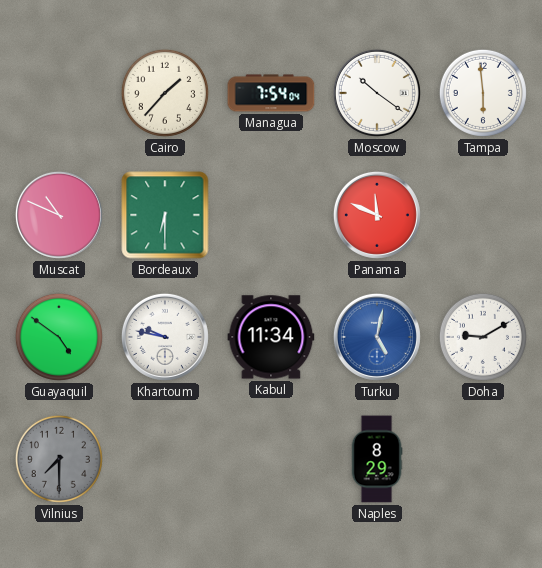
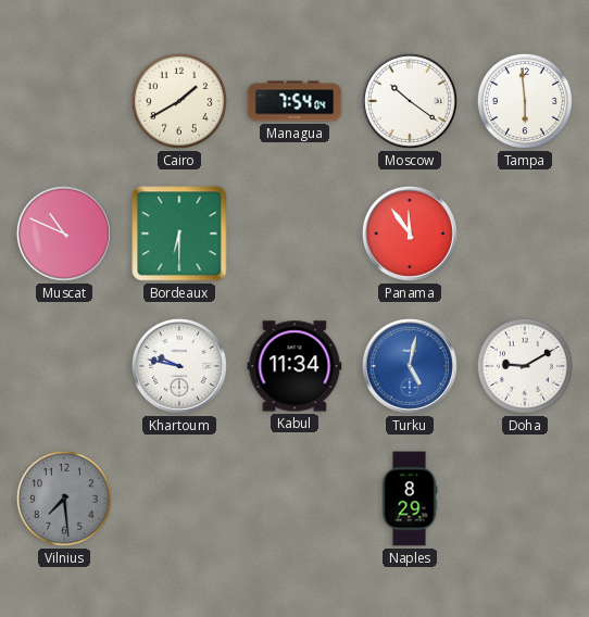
Cairo: 1:37 -> 1:40
Panama: 11:49 -> 11:54
Guayaquil: 4:51 -> none
Vilnius: 7:30 -> 7:29
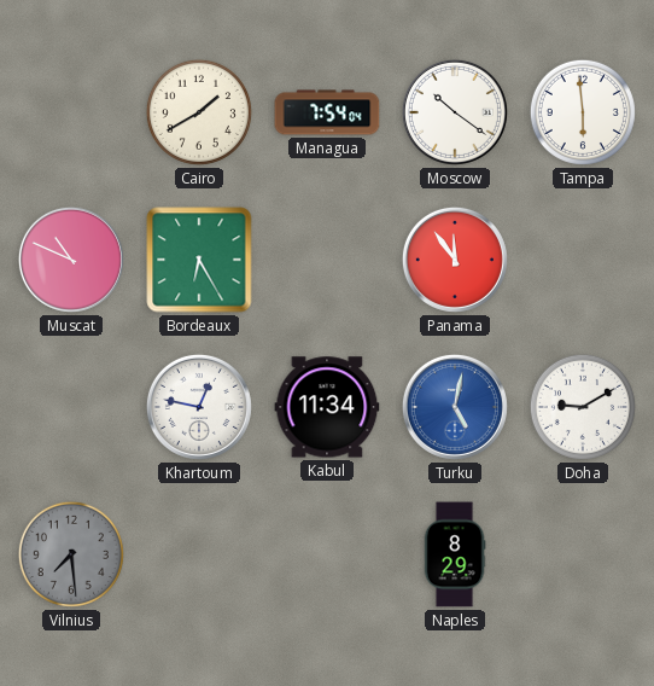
Bordeaux: 6:30 -> 6:25
Khartoum: 9:47 -> 12:47
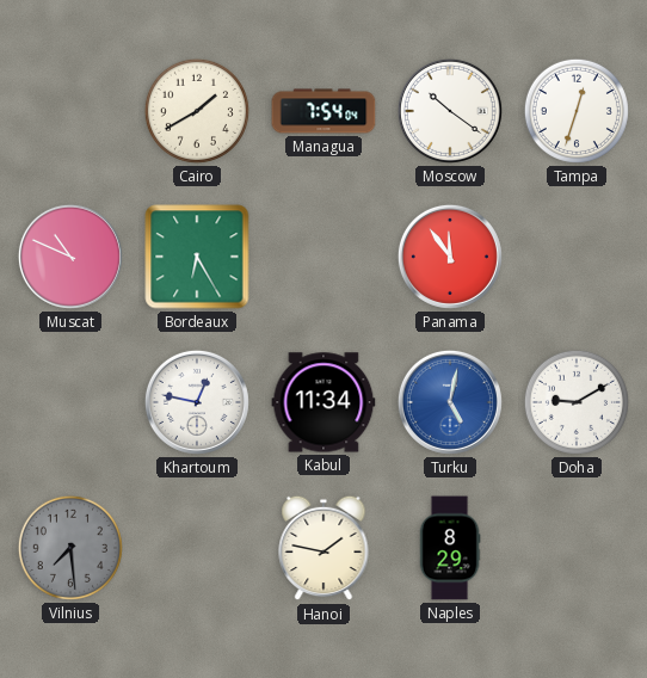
Tampa: 5:59 -> 12:33
Hanoi: none -> 1:47
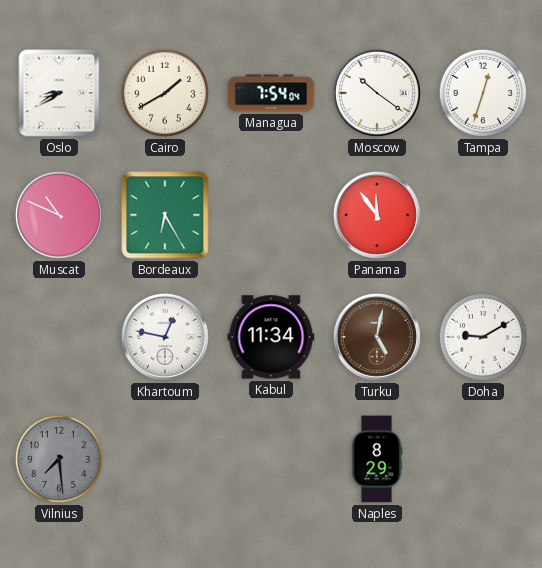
Oslo: none -> 8:40
Turku dial: blue -> brown
Hanoi: 1:47 -> none
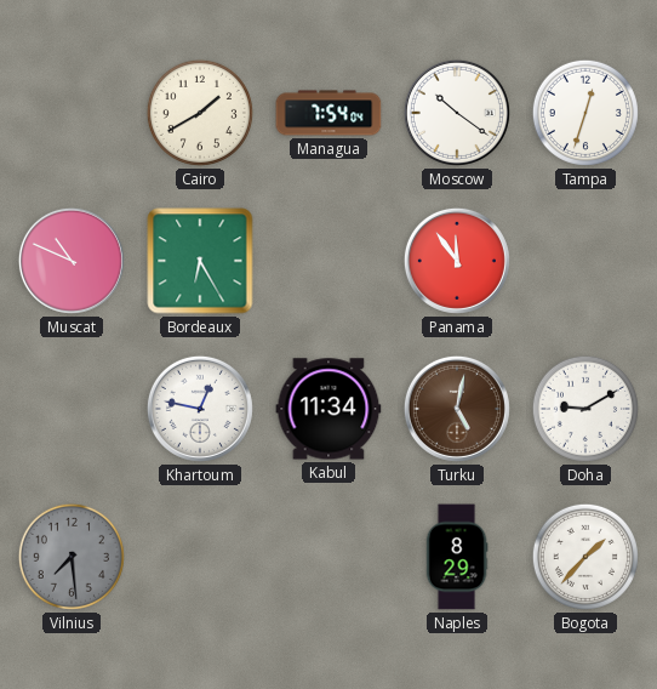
Oslo: 8:40 -> none
Bogota: none -> 1:37
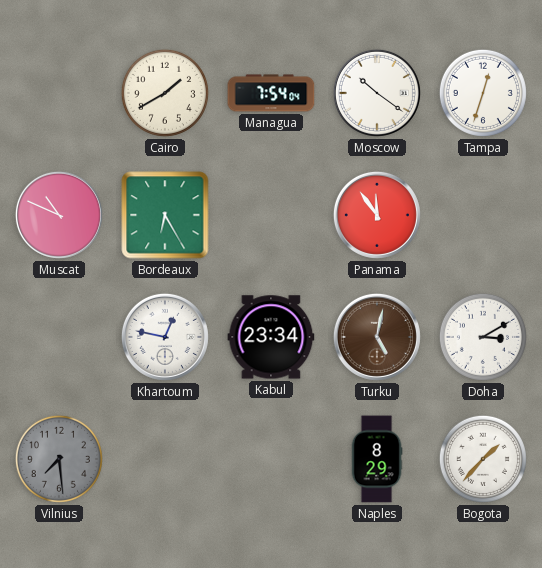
Kabul: 11:34 -> 23:34
Doha: 9:10 -> 3:10
